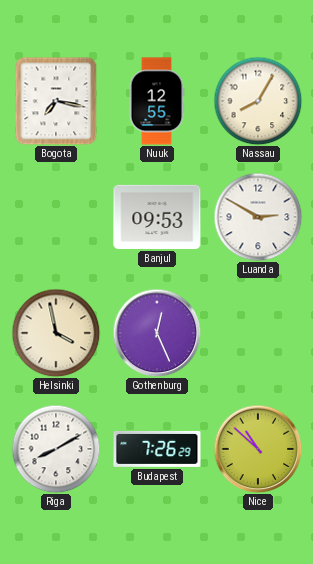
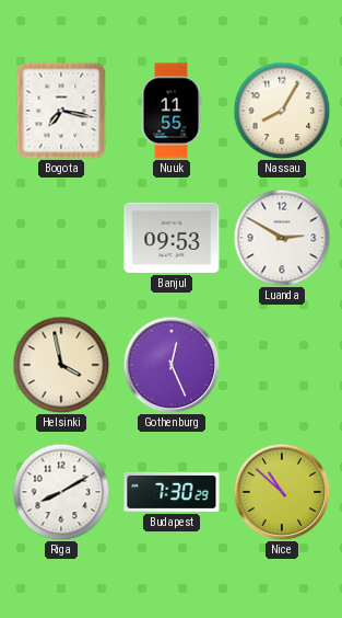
Nuuk: 12:55 -> 11:55
Budapest: 7:26 -> 7:30
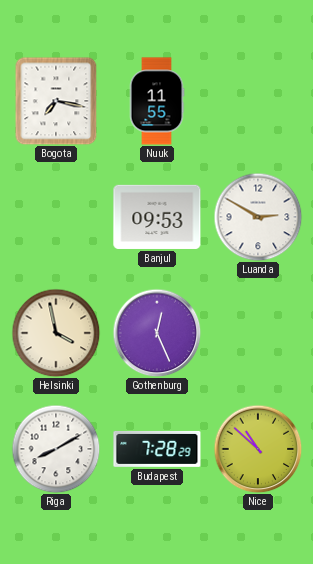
Nassau: 8:05 -> none
Budapest: 7:30 -> 7:28
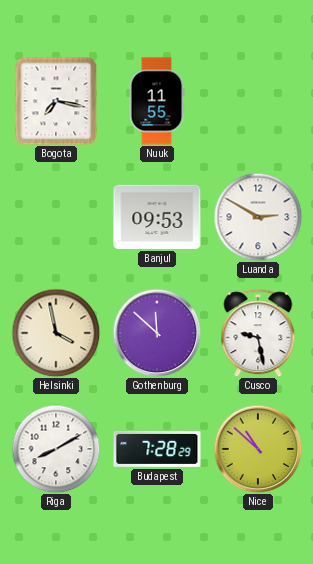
Gothenburg: 12:26 -> 11:52
Cusco: none -> 9:28
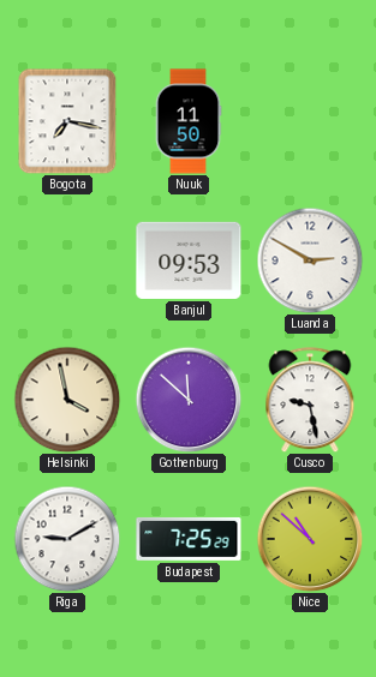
Nuuk: 11:55 -> 11:50
Riga: 8:10 -> 9:10
Budapest: 7:28 -> 7:25
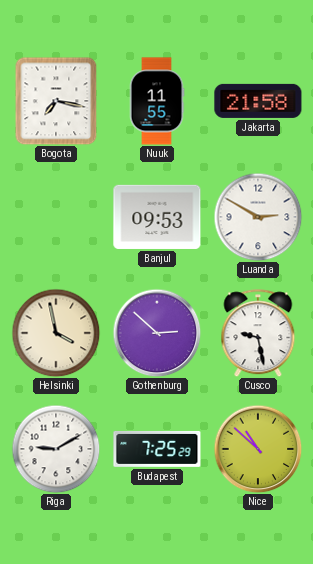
Nuuk: 11:50 -> 11:55
Jakarta: none -> 21:58
Gothenburg: 11:52 -> 2:52
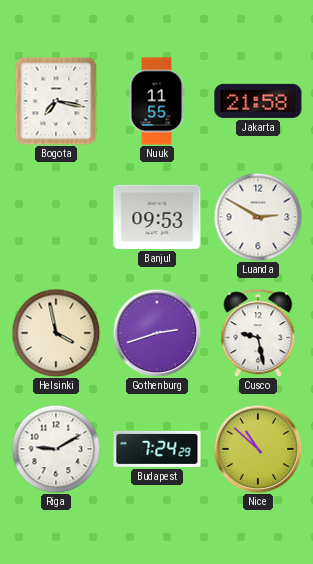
Gothenburg: 2:52 -> 2:42
Budapest: 7:25 -> 7:24
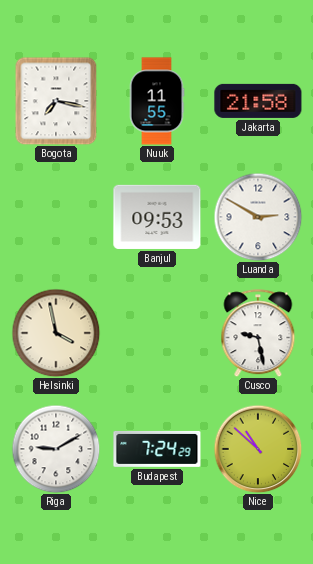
Gothenburg: 2:42 -> none
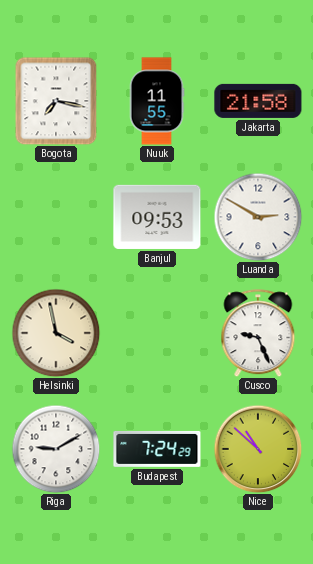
Cusco: 9:28 -> 9:26
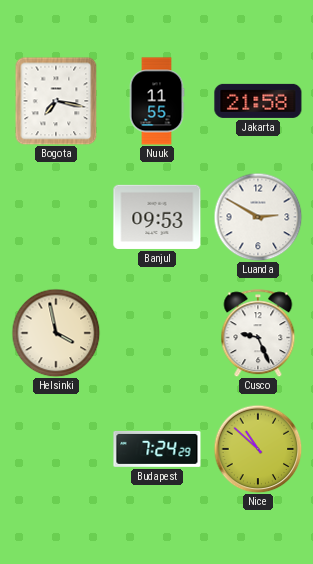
Riga: 9:10 -> none
